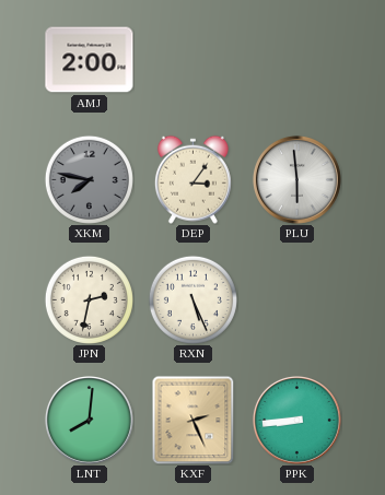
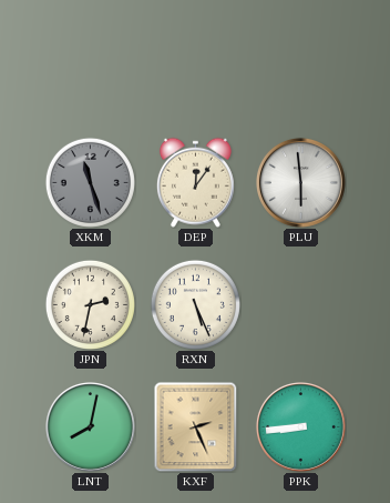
AMJ: 2:00 -> none
XKM: 7:47 -> 11:27
DEP: 3:06 -> 12:06
LNT: 8:01 -> 8:02
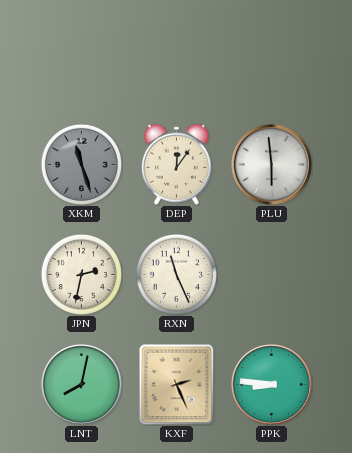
RXN: 5:26 -> 11:26
PPK: 8:44 -> 8:46
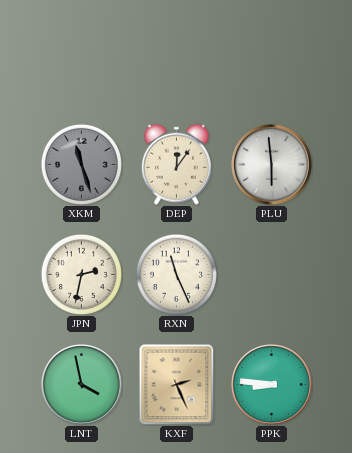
LNT: 8:02 -> 3:58
